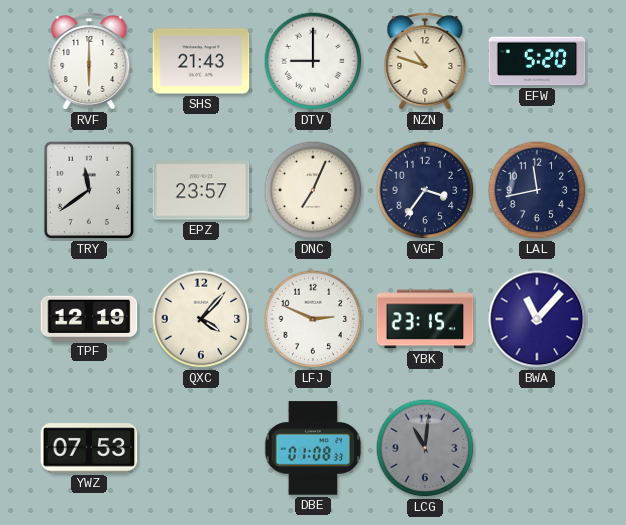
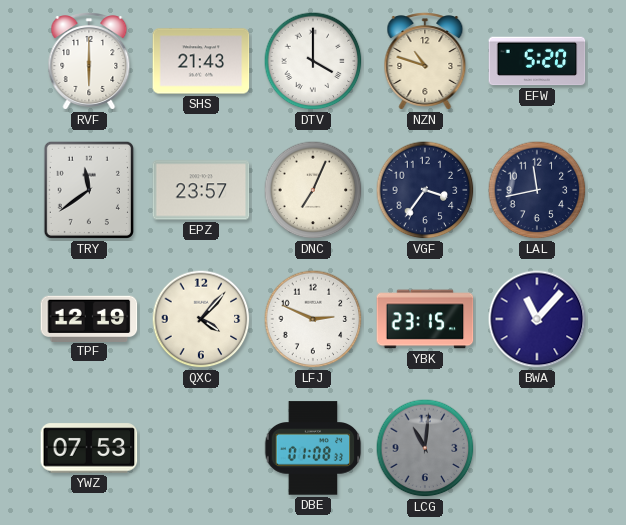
DTV: 9:00 -> 4:00
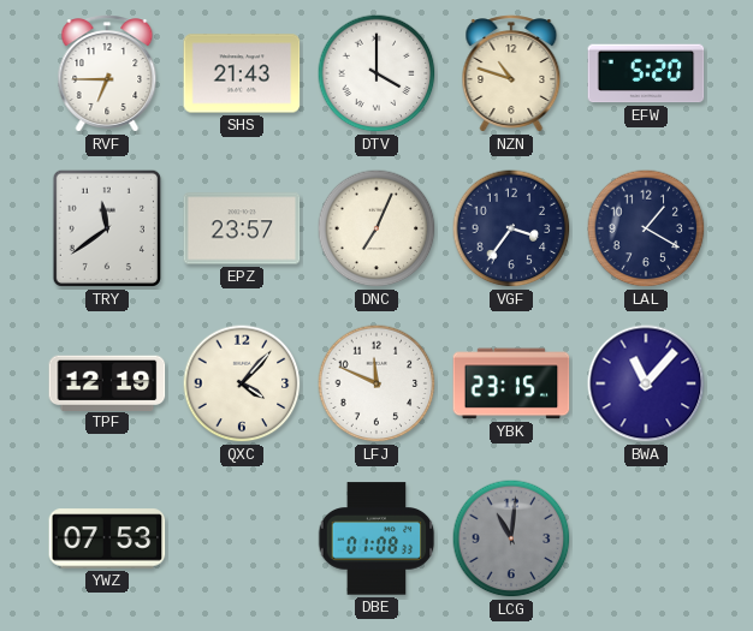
RVF: 6:00 -> 6:45
LAL: 11:43 -> 1:20
LFJ: 2:49 -> 11:49
